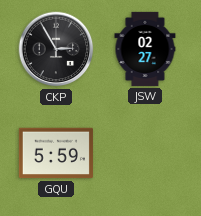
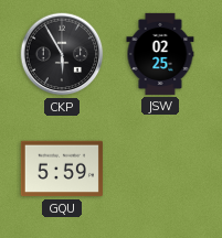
CKP: 2:55 -> 5:55
JSW: 02:27 -> 02:25
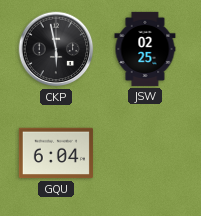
CKP: 5:55 -> 5:58
GQU: 5:59 -> 6:04
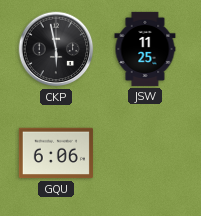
JSW: 02:25 -> 11:25
GQU: 6:04 -> 6:06
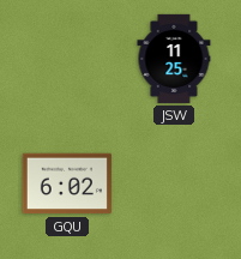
CKP: 5:58 -> none
GQU: 6:06 -> 6:02
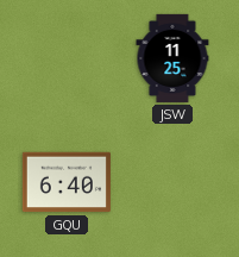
GQU: 6:02 -> 6:40
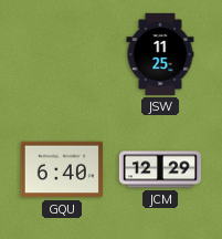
JCM: none -> 12:29
